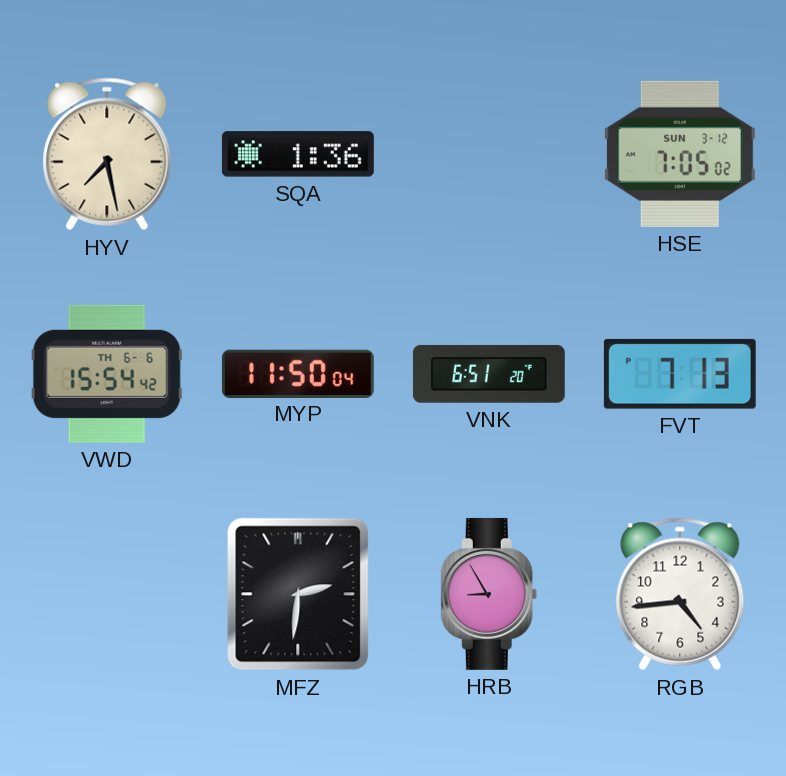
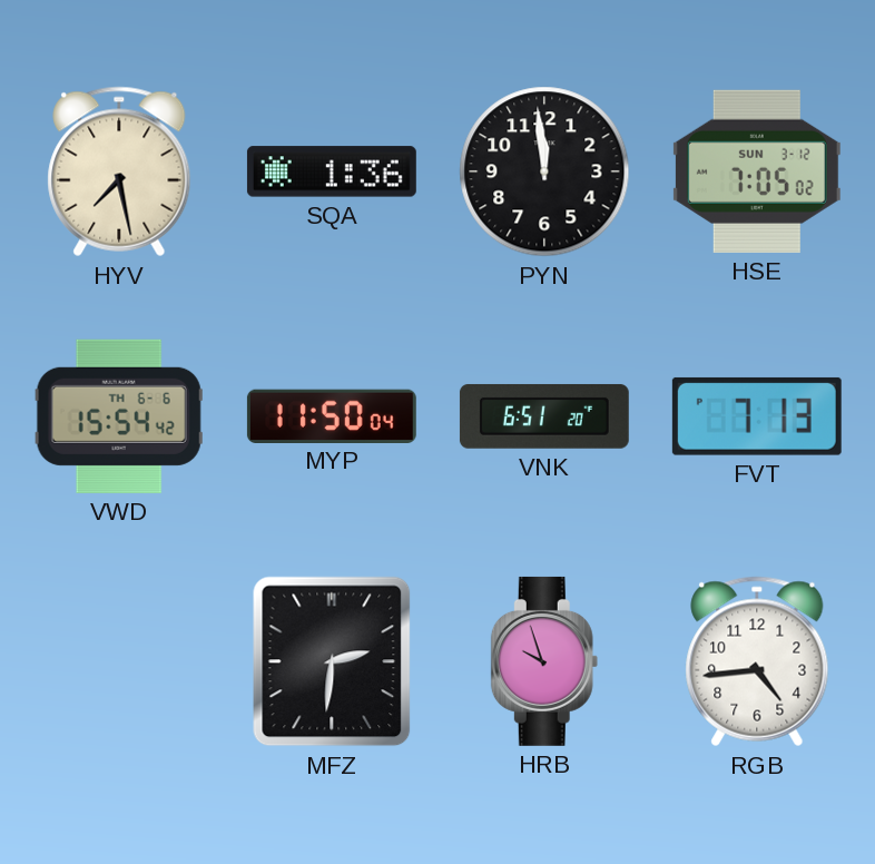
PYN: none -> 11:59
HRB: 8:55 -> 9:57
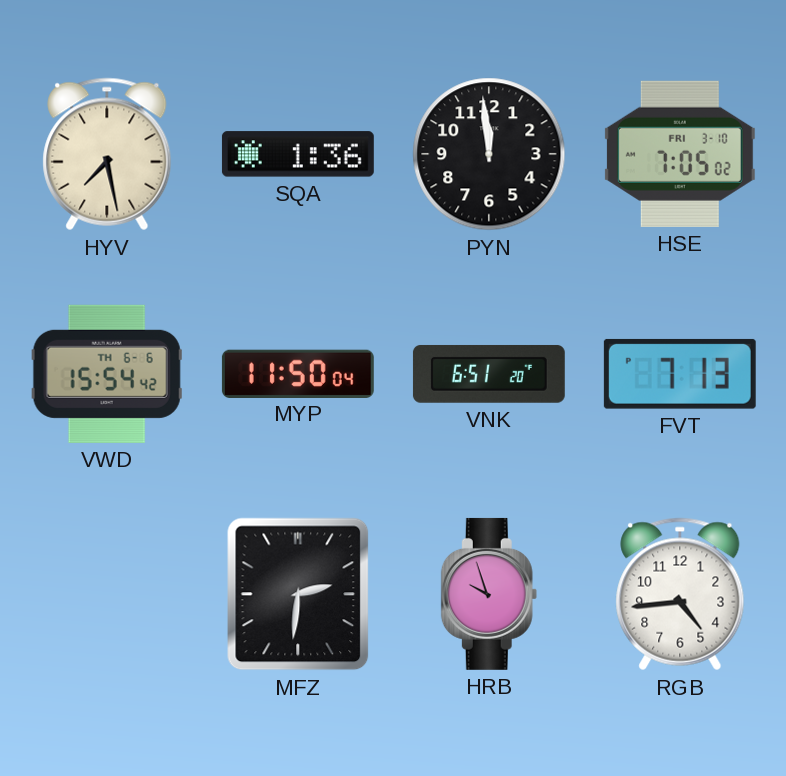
HSE date: SUN 3-12 -> FRI 3-10
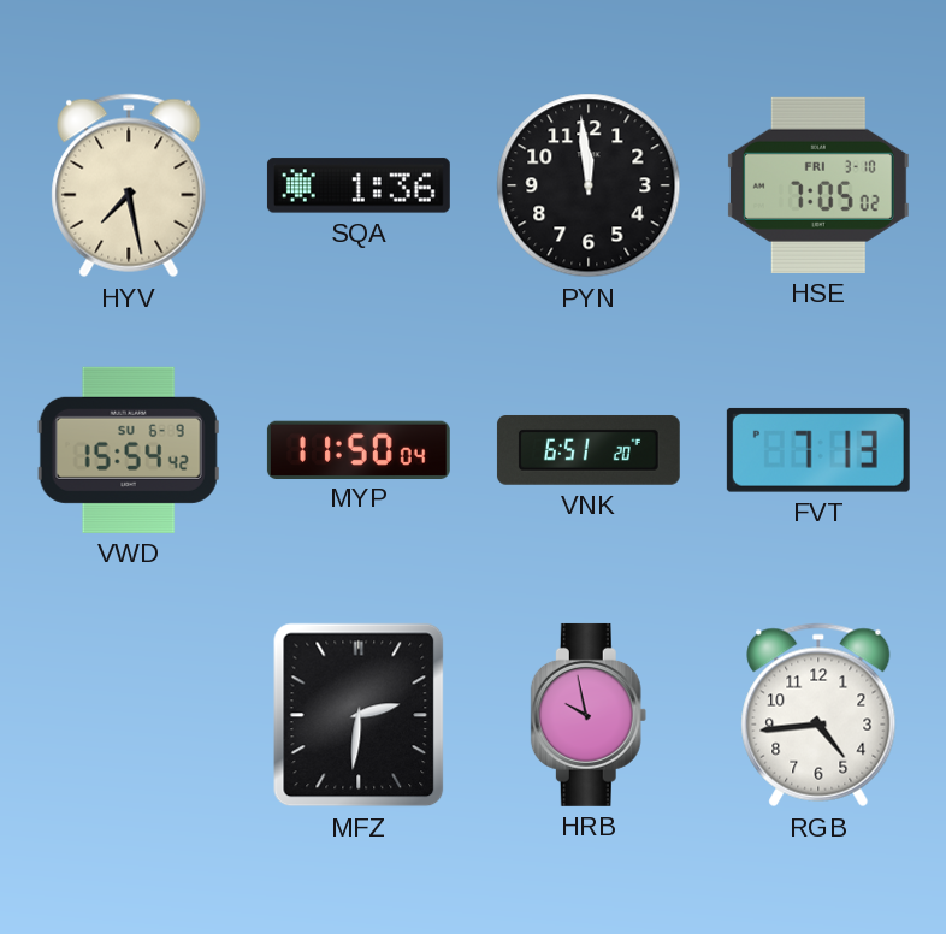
VWD date: TH 6-6 -> SU 6-9
HRB: 9:57 -> 9:58
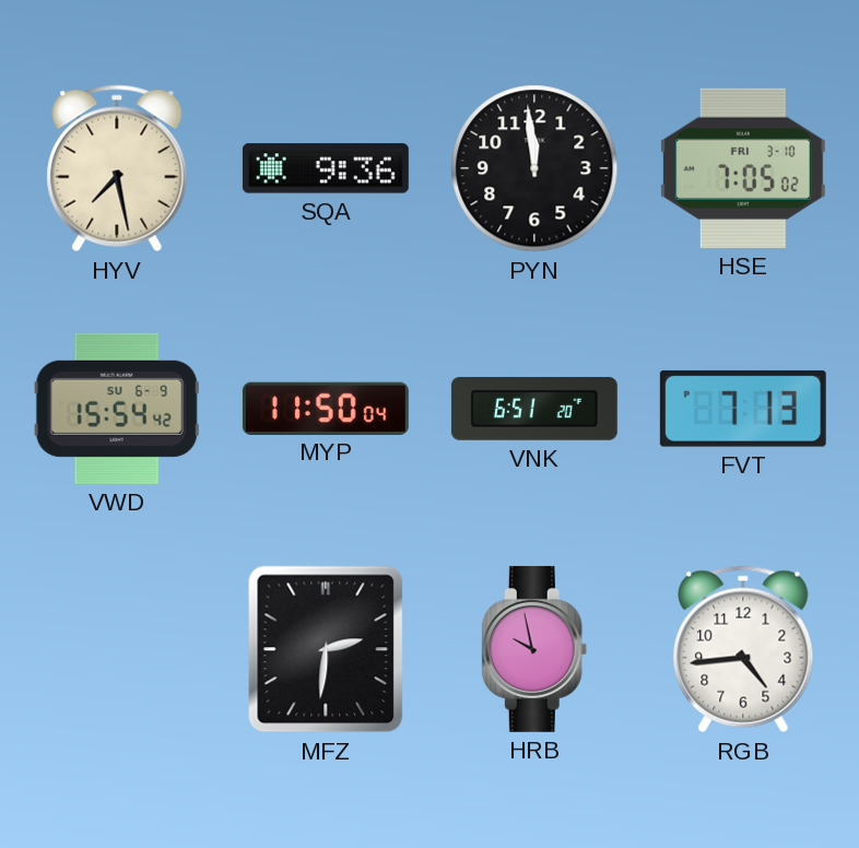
SQA: 1:36 -> 9:36
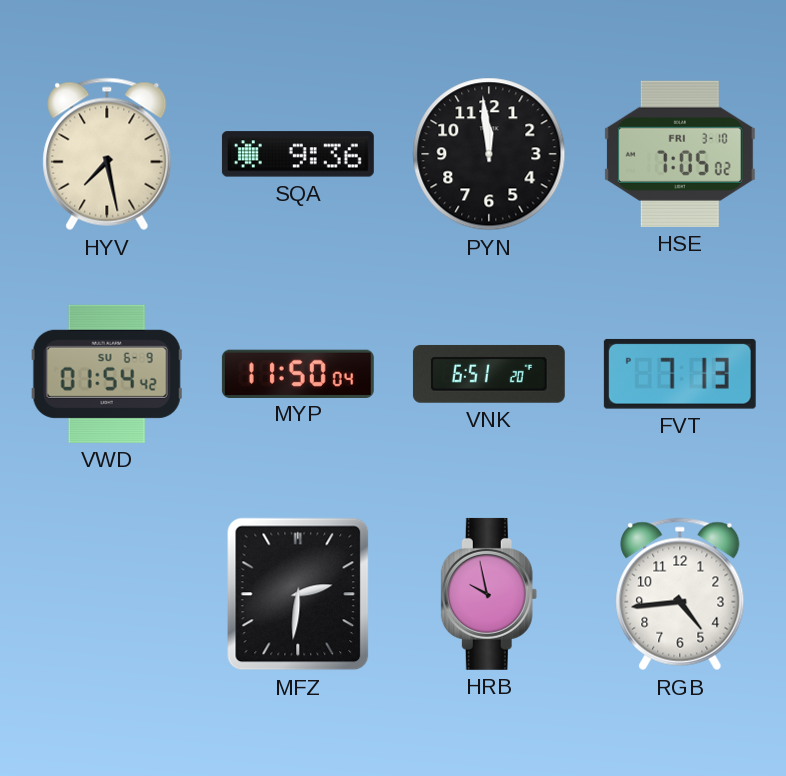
VWD: 15:54 -> 01:54
